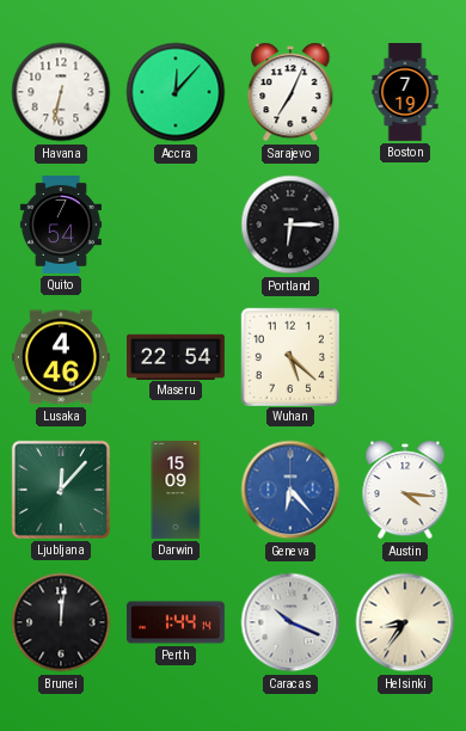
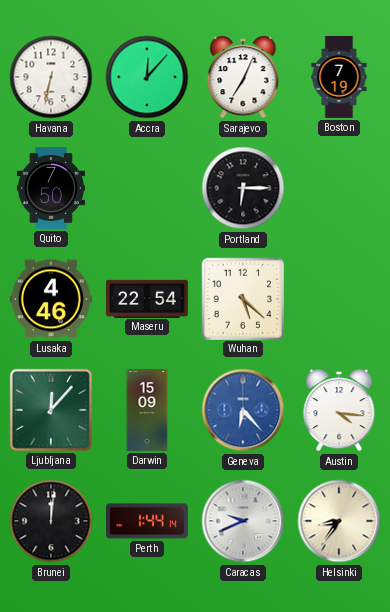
Quito: 7:54 -> 7:50
Caracas: 10:19 -> 9:41
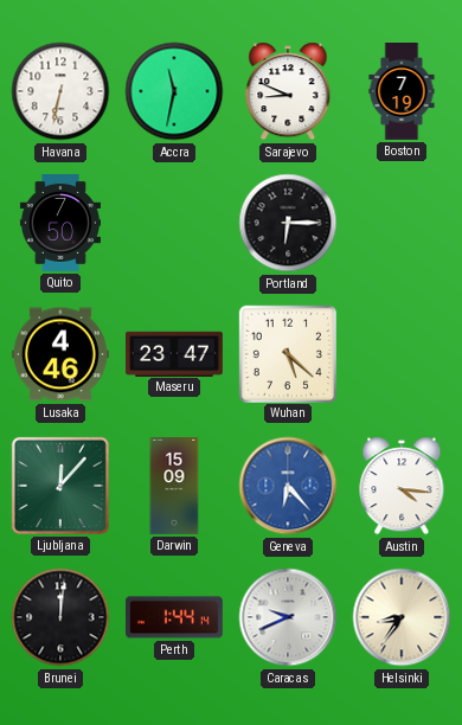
Accra: 12:07 -> 11:32
Sarajevo: 7:04 -> 8:49
Maseru: 22:54 -> 23:47
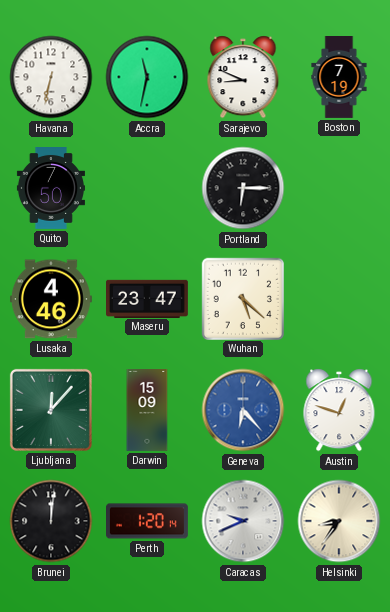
Austin: 4:16 -> 12:48
Perth: 1:44 -> 1:20
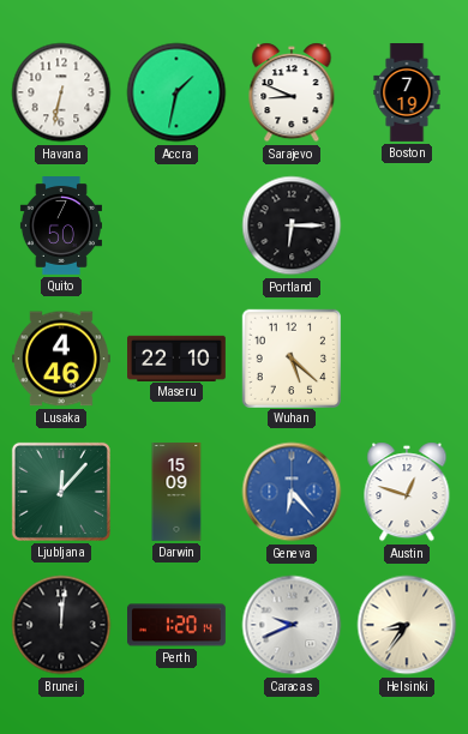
Accra: 11:32 -> 1:32
Maseru: 23:47 -> 22:10
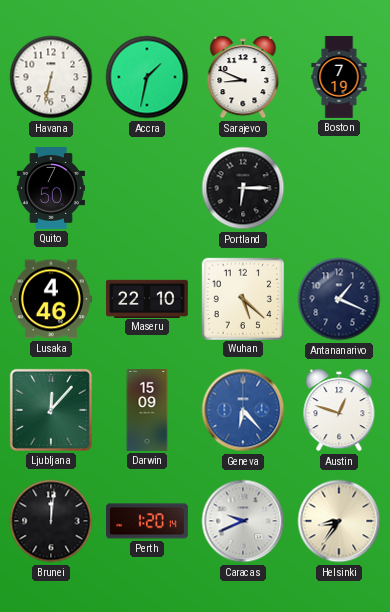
Antananarivo: none -> 1:19
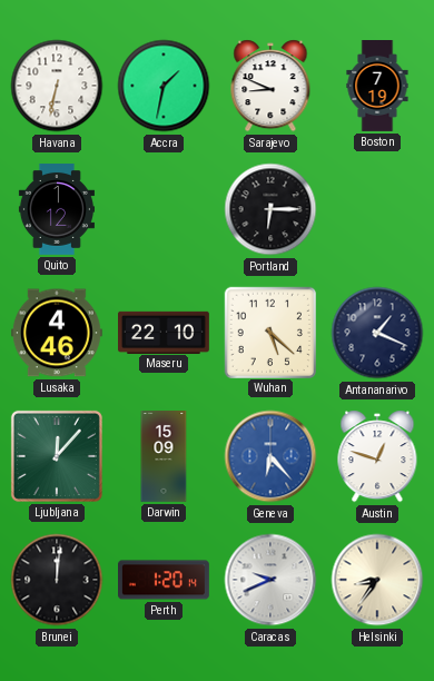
Quito: 7:50 -> 1:12
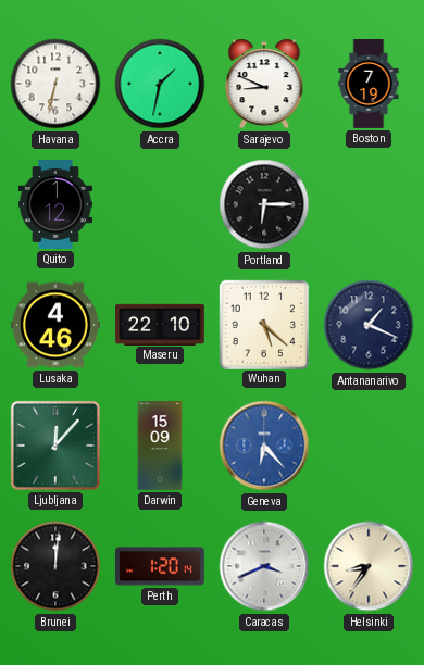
Austin: 12:48 -> none
Caracas: 9:41 -> 3:41
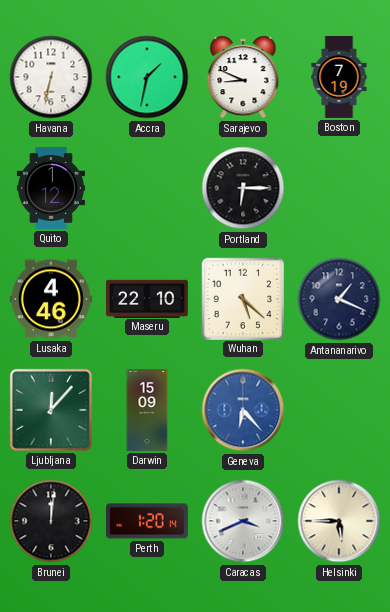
Helsinki: 8:36 -> 5:45
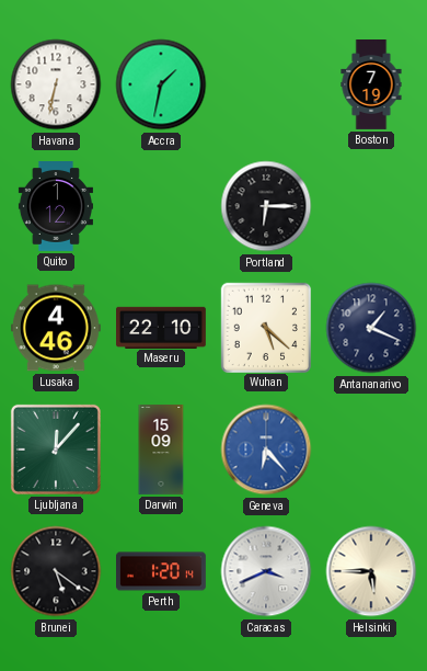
Sarajevo: 8:49 -> none
Brunei: 12:01 -> 5:21
